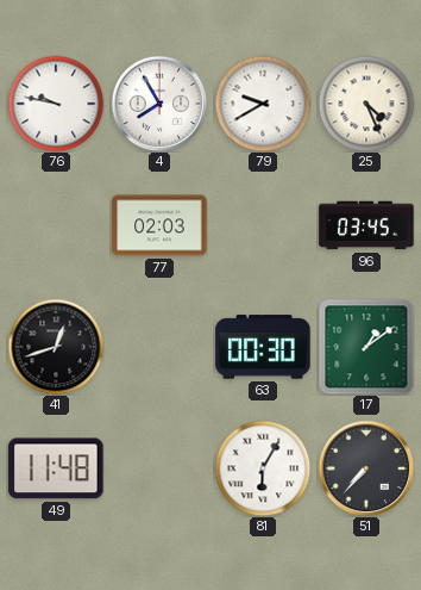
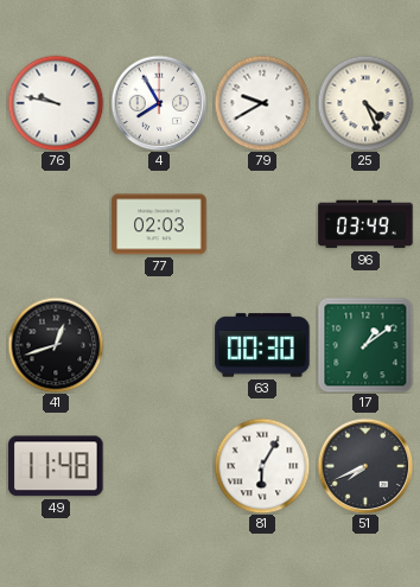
96: 03:45 -> 03:49
51: 7:37 -> 7:41
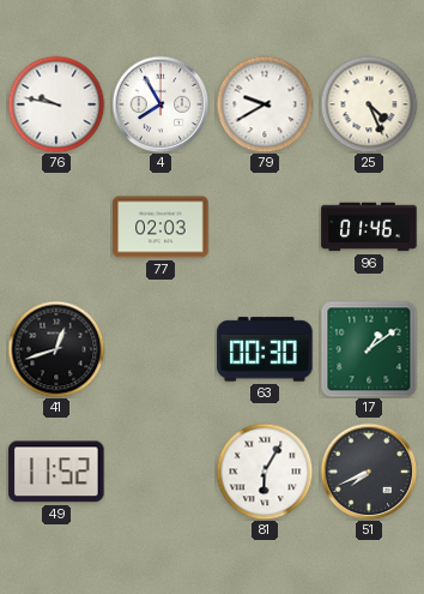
96: 03:49 -> 01:46
49: 11:48 -> 11:52
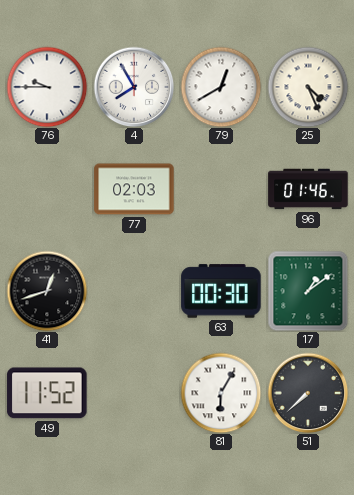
76: 9:47 -> 9:45
79: 9:40 -> 12:40
51: 7:41 -> 7:38
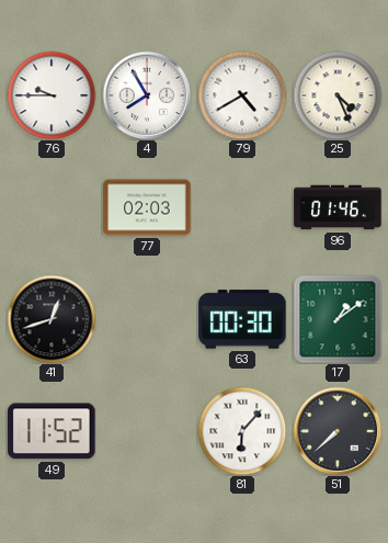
79: 12:40 -> 4:40
81: 6:05 -> 6:07
